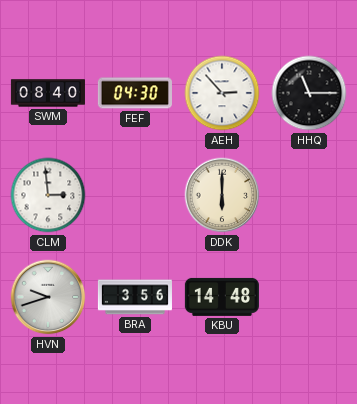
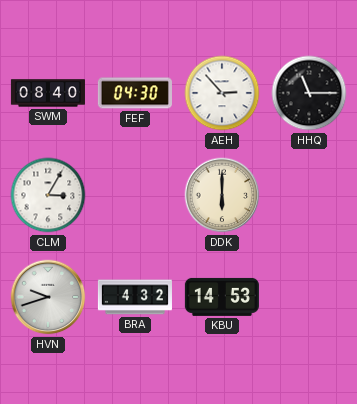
CLM: 2:59 -> 3:05
BRA: 3:56 -> 4:32
KBU: 14:48 -> 14:53
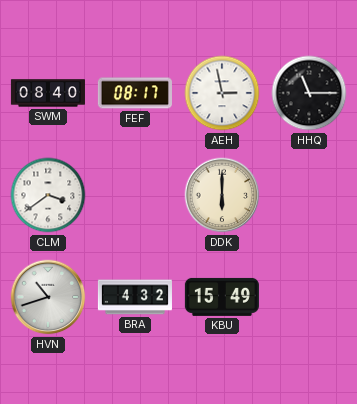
FEF: 04:30 -> 08:17
AEH: 2:53 -> 2:58
CLM: 3:05 -> 3:39
HVN: 9:42 -> 10:42
KBU: 14:53 -> 15:49
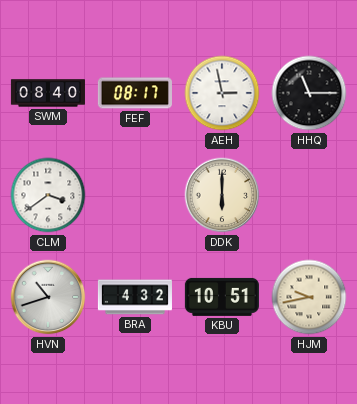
KBU: 15:49 -> 10:51
HJM: none -> 9:43
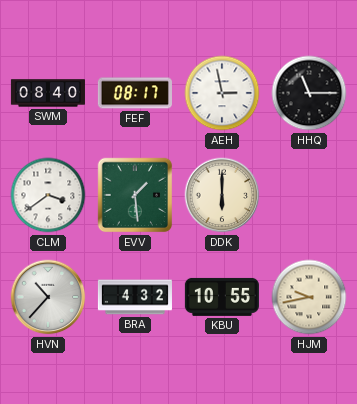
EVV: none -> 1:29
HVN: 10:42 -> 10:37
KBU: 10:51 -> 10:55
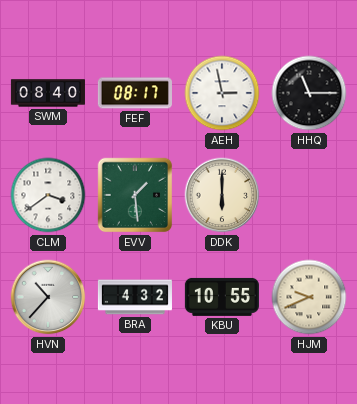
HJM: 9:43 -> 9:41
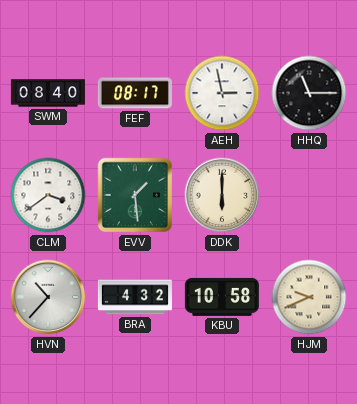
KBU: 10:55 -> 10:58
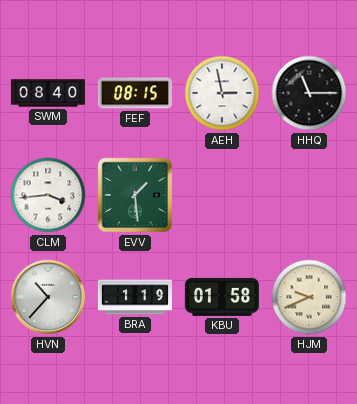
FEF: 08:17 -> 08:15
CLM: 3:39 -> 3:44
DDK: 6:00 -> none
BRA: 4:32 -> 1:19
KBU: 10:58 -> 01:58
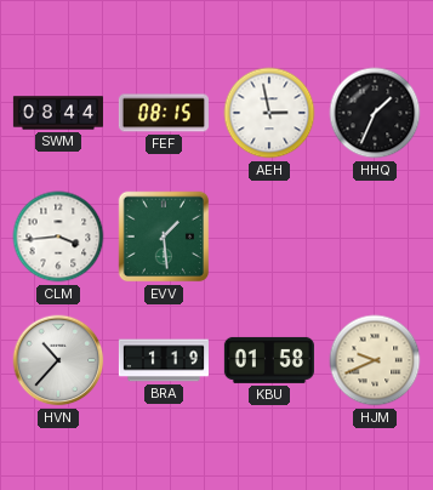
SWM: 08:40 -> 08:44
HHQ: 11:15 -> 1:34
